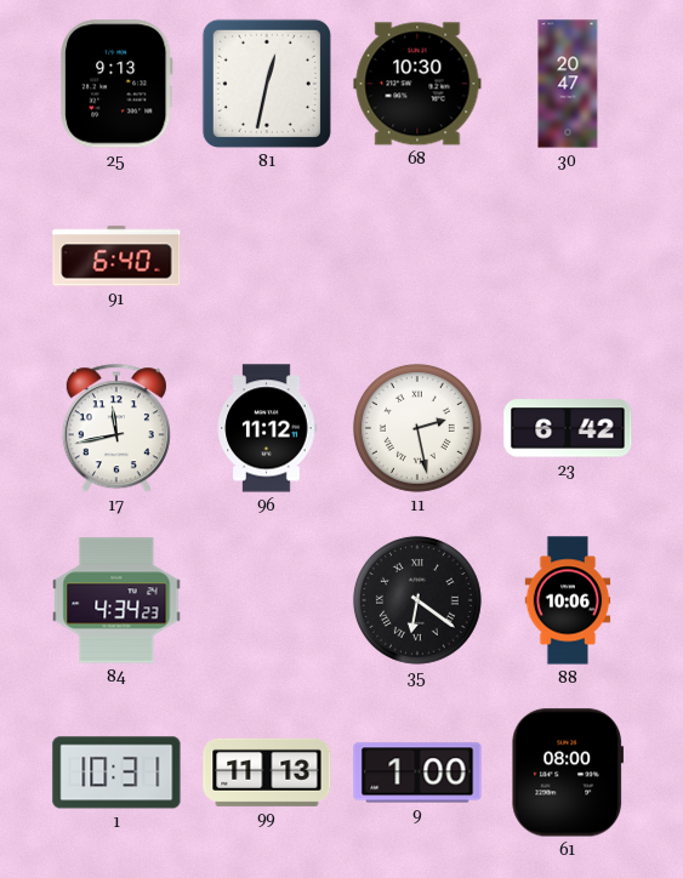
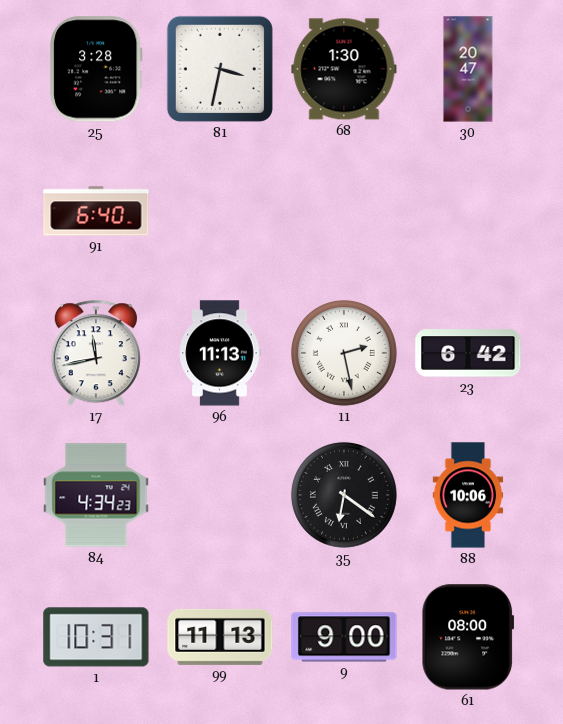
25: 9:13 -> 3:28
81: 12:32 -> 3:32
68: 10:30 -> 1:30
96: 11:12 -> 11:13
9: 1:00 -> 9:00
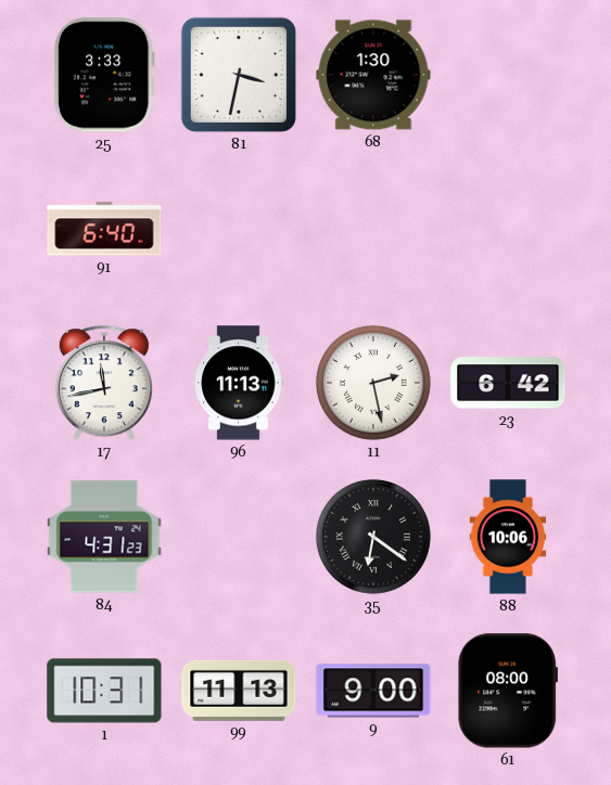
25: 3:28 -> 3:33
30: 20:47 -> none
84: 4:34 -> 4:31
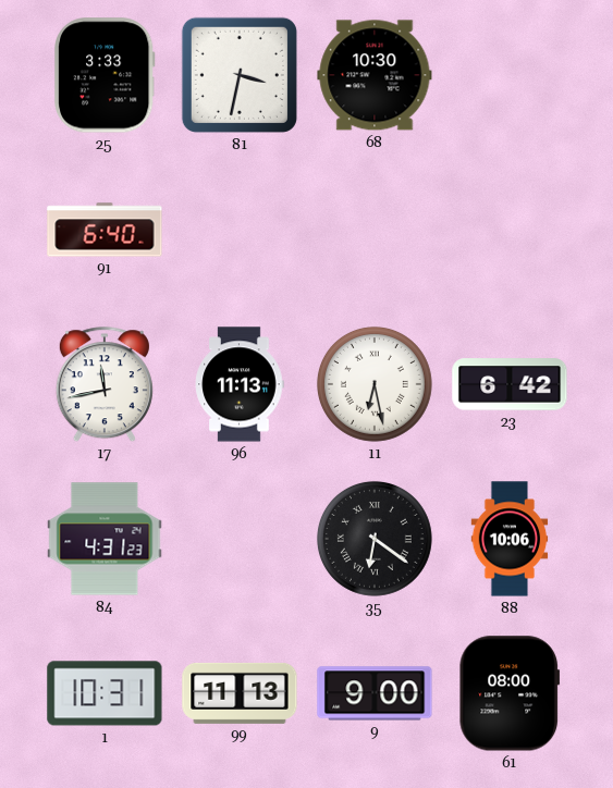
68: 1:30 -> 10:30
11: 2:28 -> 6:28
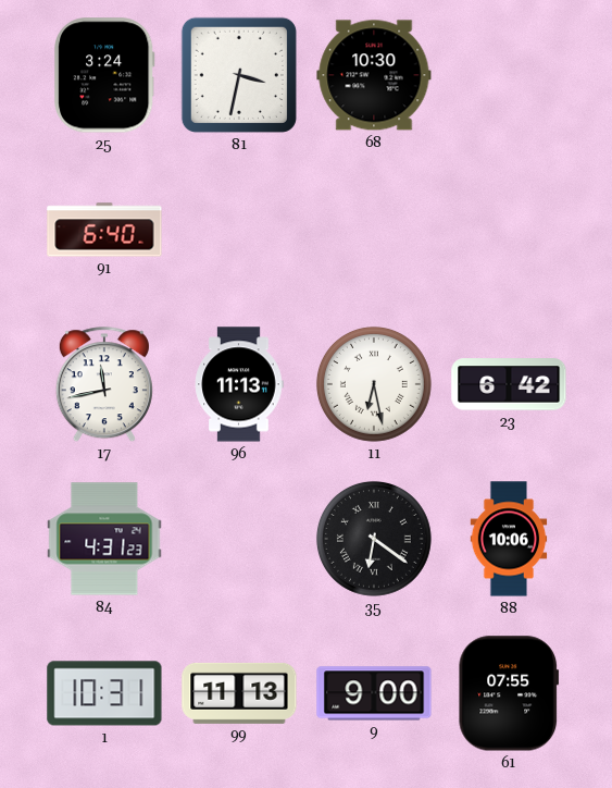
25: 3:33 -> 3:24
61: 08:00 -> 07:55
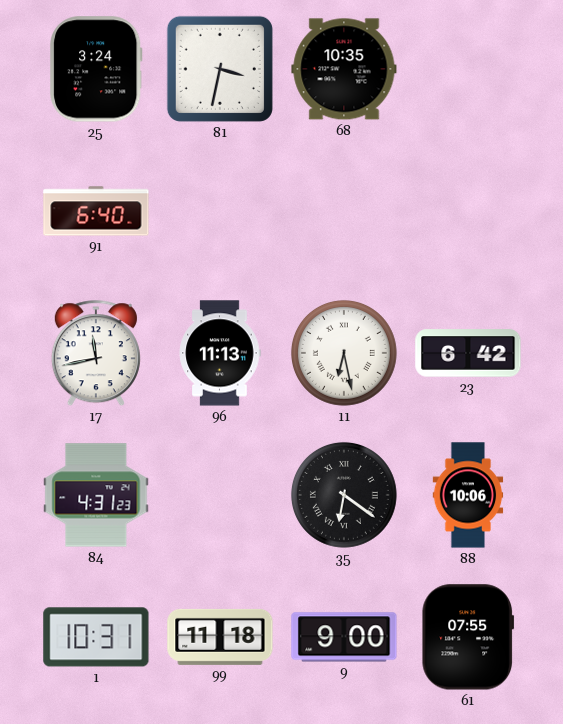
68: 10:30 -> 10:35
99: 11:13 -> 11:18
